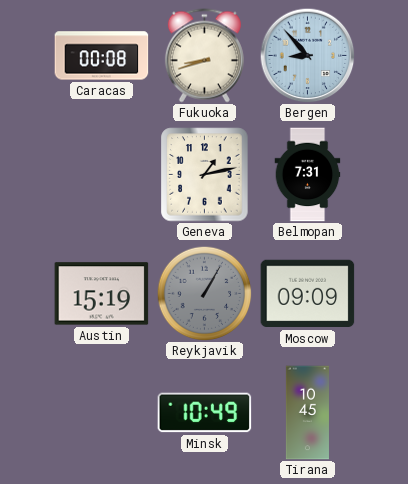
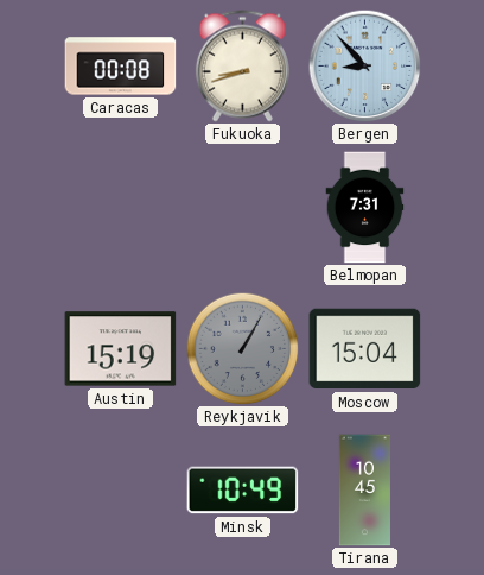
Geneva: 1:13 -> none
Moscow: 09:09 -> 15:04
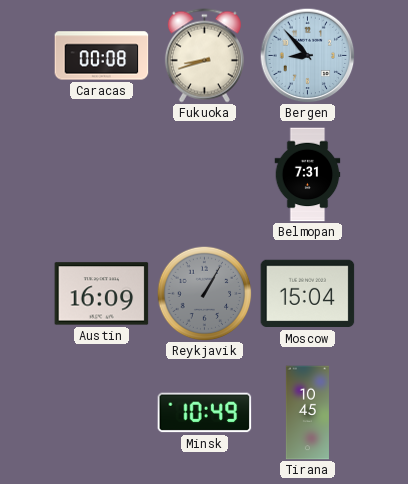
Austin: 15:19 -> 16:09
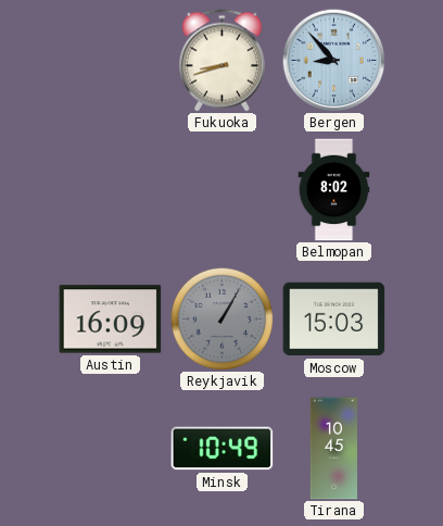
Caracas: 00:08 -> none
Belmopan: 7:31 -> 8:02
Moscow: 15:04 -> 15:03
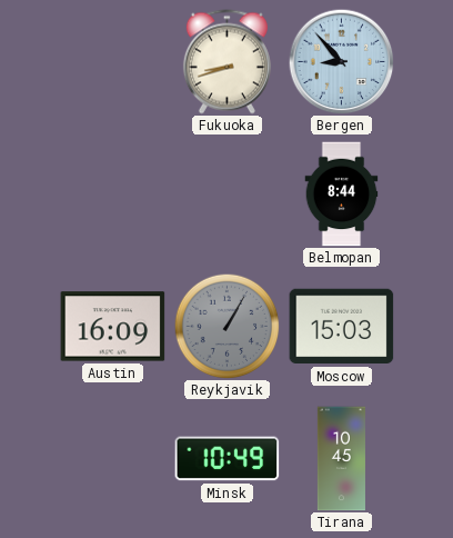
Belmopan: 8:02 -> 8:44
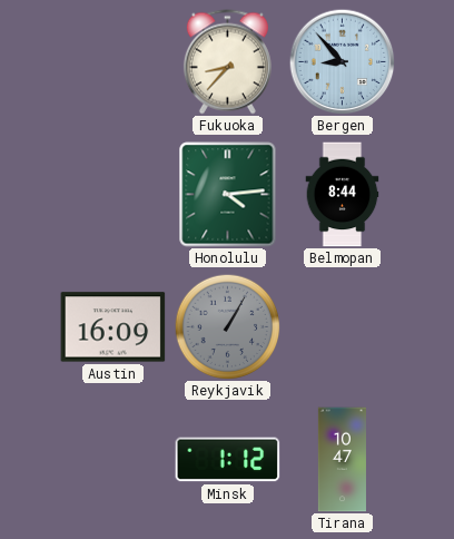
Fukuoka: 8:42 -> 8:37
Honolulu: none -> 4:14
Moscow: 15:03 -> none
Minsk: 10:49 -> 1:12
Tirana: 10:45 -> 10:47
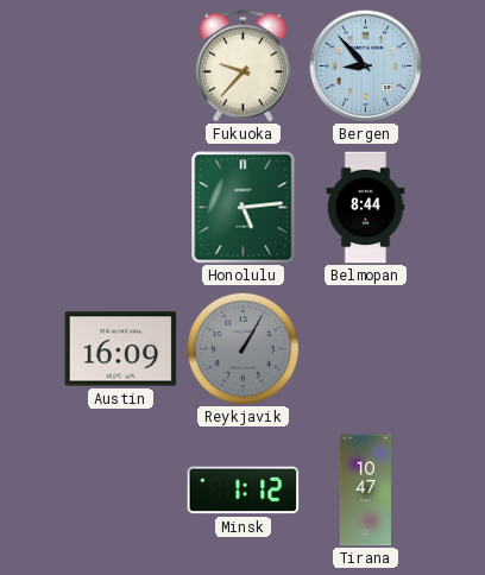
Fukuoka: 8:37 -> 9:37
Honolulu: 4:14 -> 5:14
